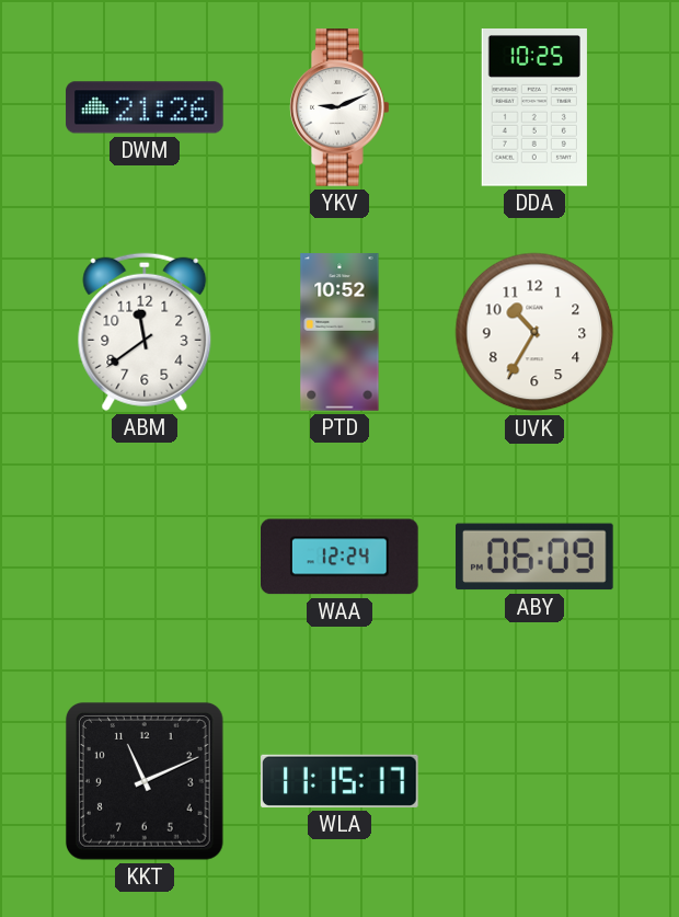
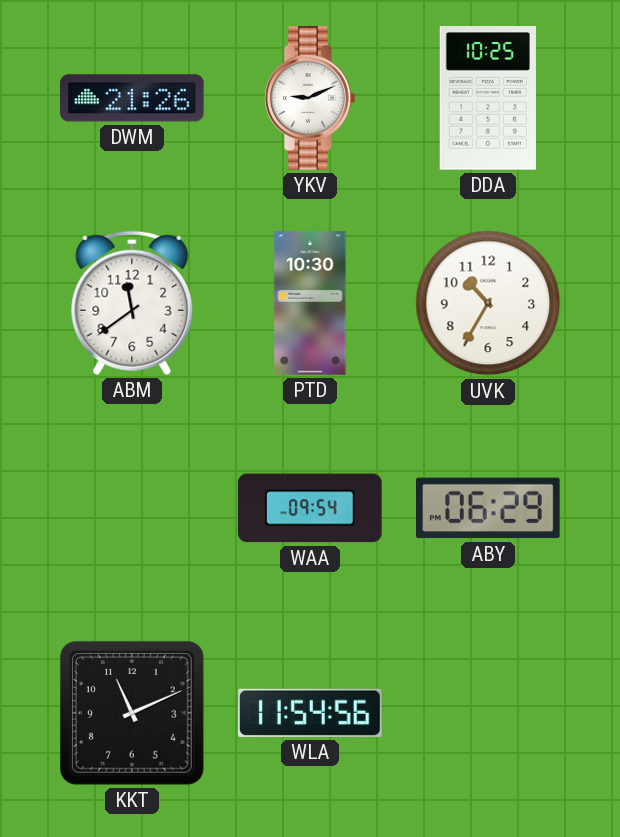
PTD: 10:52 -> 10:30
WAA: 12:24 -> 09:54
ABY: 06:09 -> 06:29
WLA: 11:15 -> 11:54
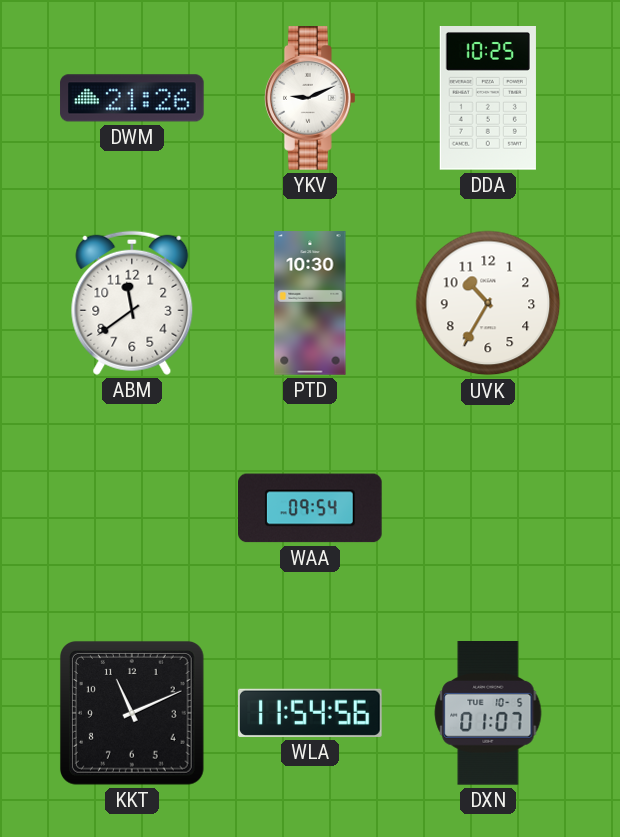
ABY: 06:29 -> none
DXN: none -> 01:07
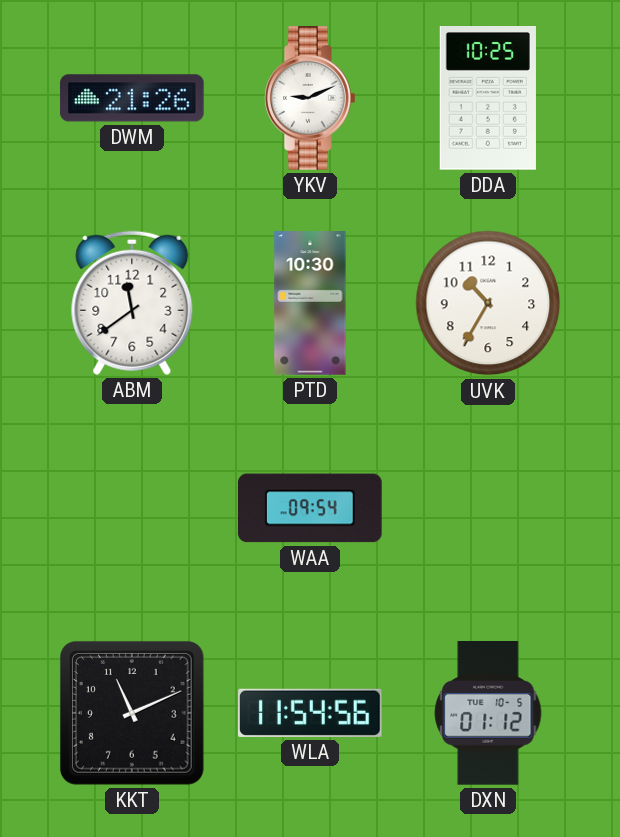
DXN: 01:07 -> 01:12
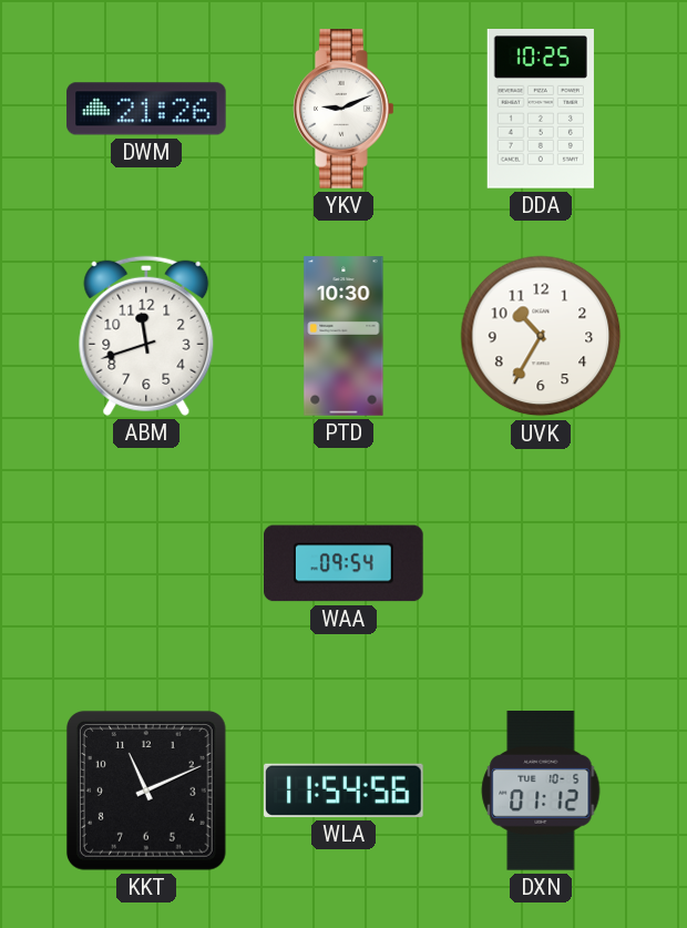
ABM: 11:39 -> 11:42
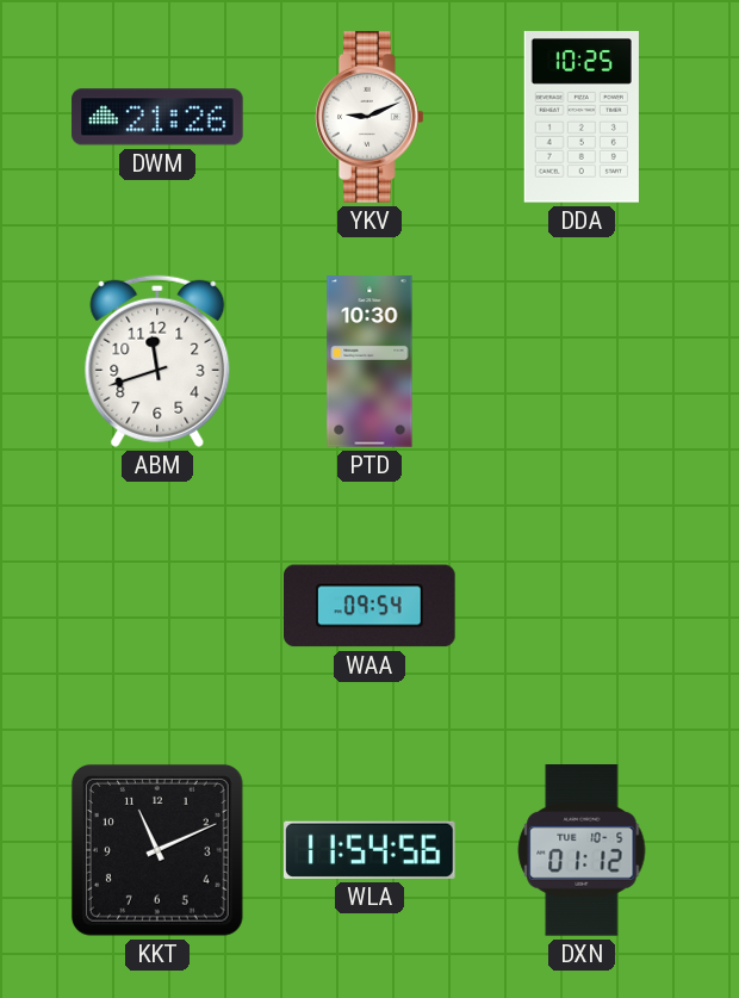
UVK: 10:35 -> none
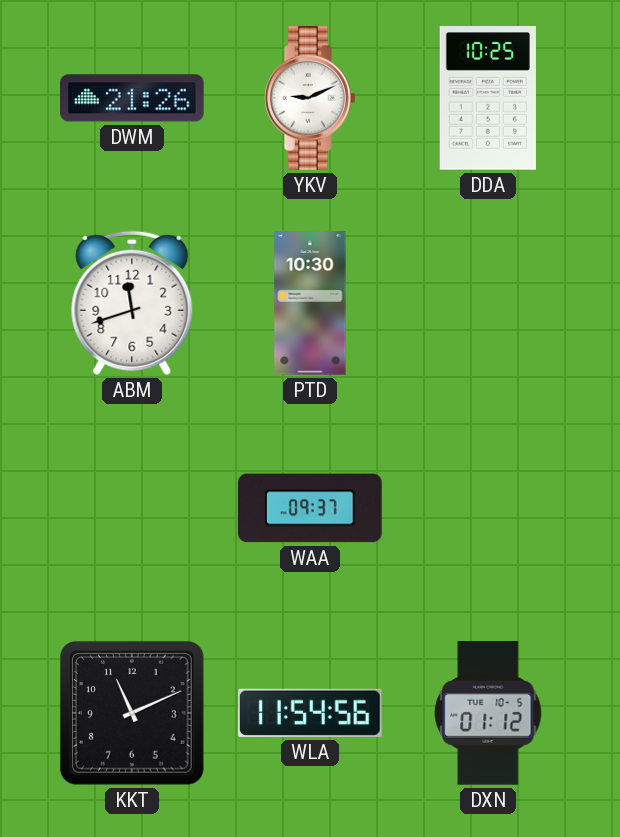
WAA: 09:54 -> 09:37
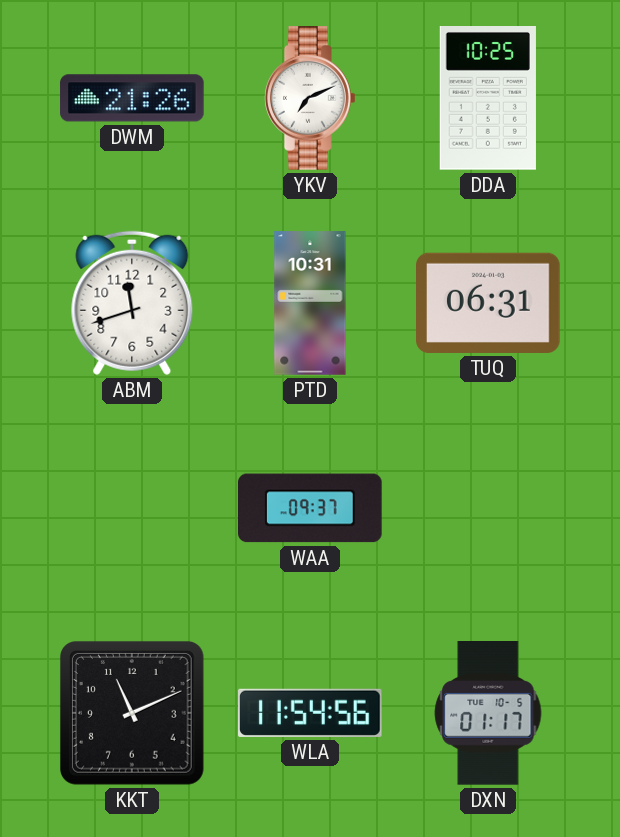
YKV: 9:11 -> 7:11
PTD: 10:30 -> 10:31
TUQ: none -> 06:31
DXN: 01:12 -> 01:17
